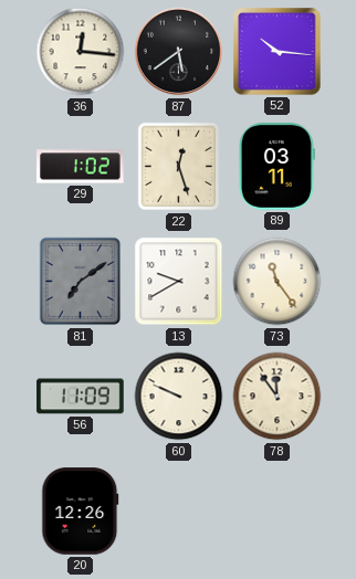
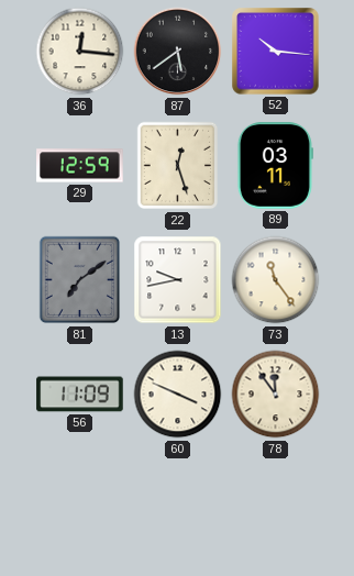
29: 1:02 -> 12:59
13: 9:40 -> 9:43
60: 9:49 -> 3:49
20: 12:26 -> none
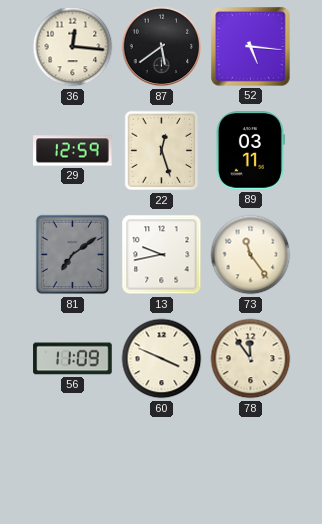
52: 10:16 -> 5:16
